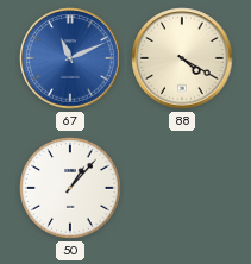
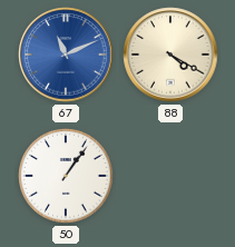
50: 1:07 -> 1:06
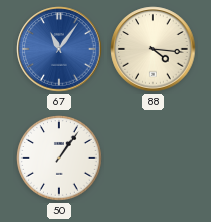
67: 11:11 -> 11:06
88: 4:20 -> 4:16
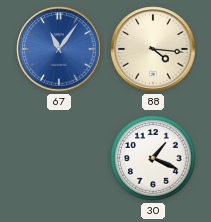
50: 1:06 -> none
30: none -> 1:19
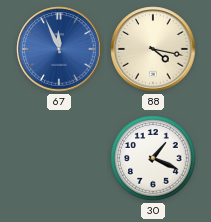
67: 11:06 -> 11:56
88: 4:16 -> 4:17
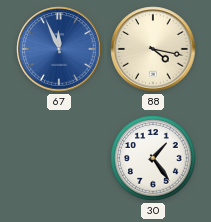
30: 1:19 -> 1:24
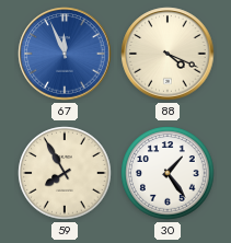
88: 4:17 -> 4:19
59: none -> 7:55
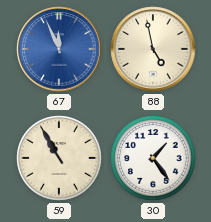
88: 4:19 -> 4:58
59: 7:55 -> 10:55
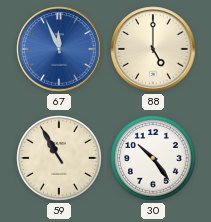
88: 4:58 -> 5:00
30: 1:24 -> 10:24
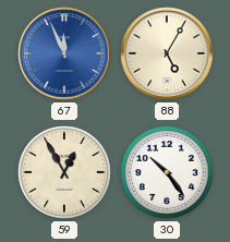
88: 5:00 -> 5:05
59: 10:55 -> 12:55
